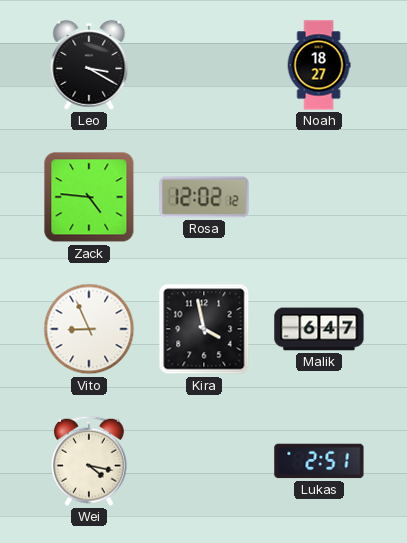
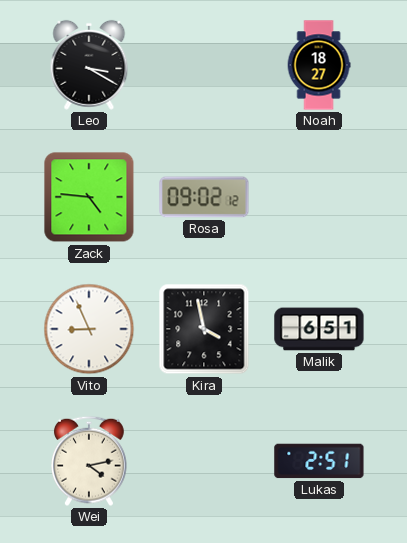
Rosa: 12:02 -> 09:02
Malik: 6:47 -> 6:51
Wei: 4:17 -> 4:13
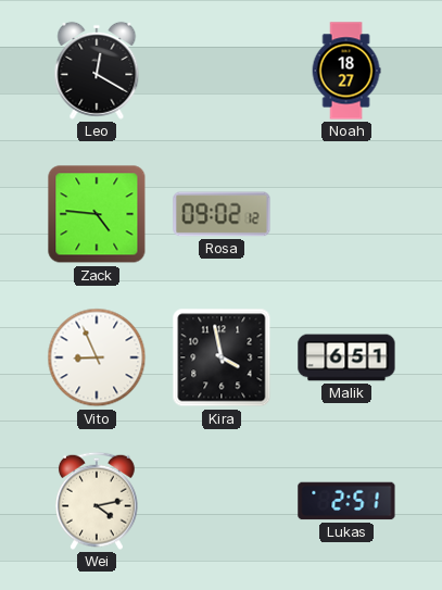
Leo: 3:20 -> 12:20
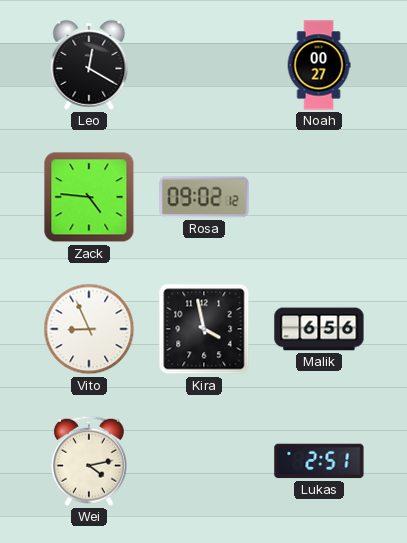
Noah: 18:27 -> 00:27
Malik: 6:51 -> 6:56
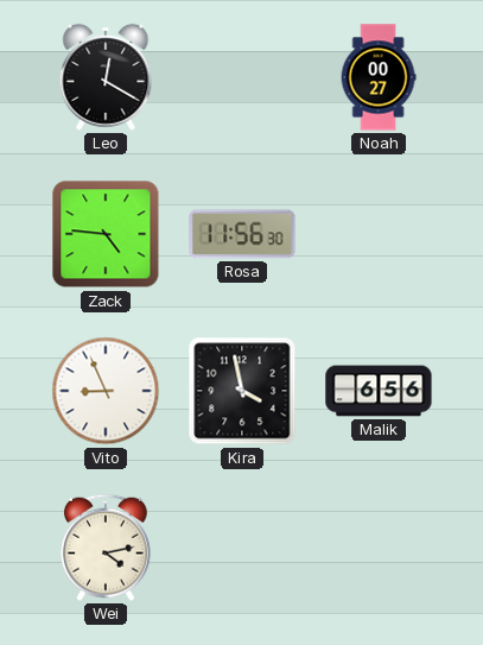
Rosa: 09:02 -> 11:56
Lukas: 2:51 -> none
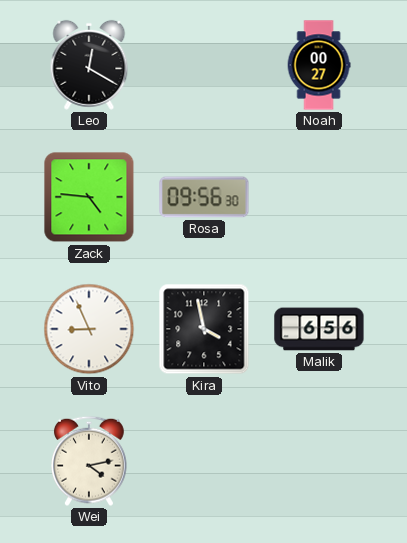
Rosa: 11:56 -> 09:56
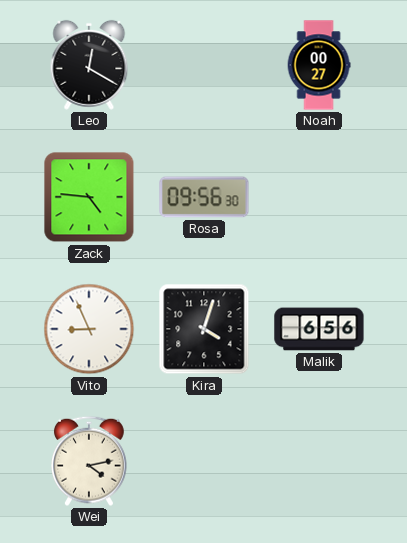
Kira: 3:58 -> 4:03
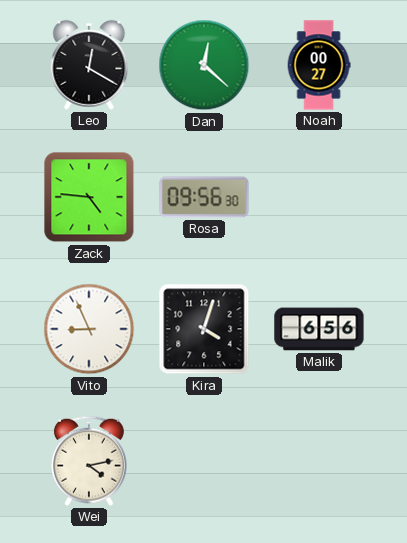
Dan: none -> 12:22
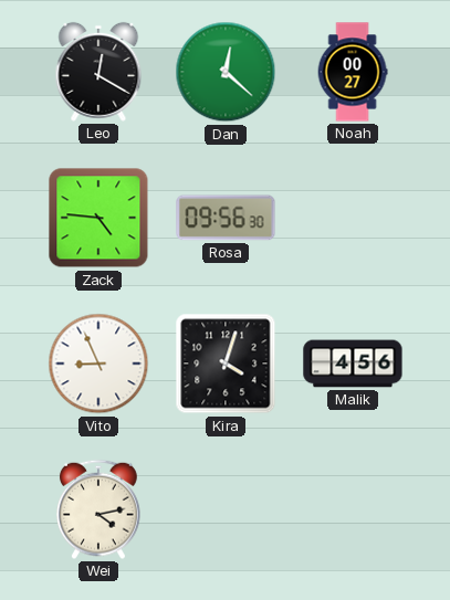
Malik: 6:56 -> 4:56
